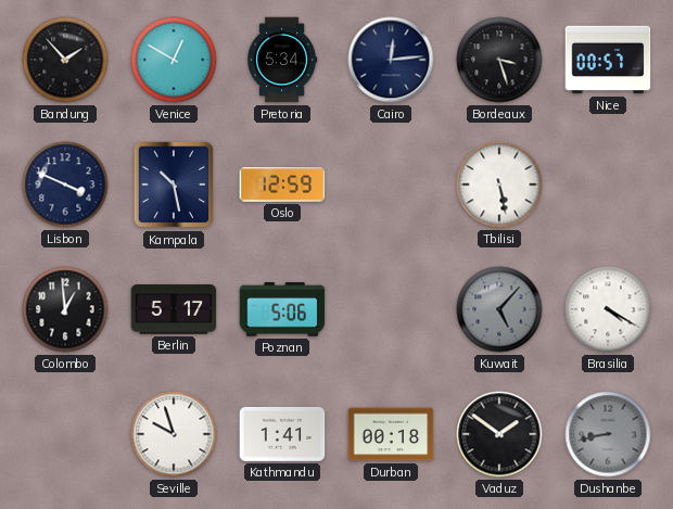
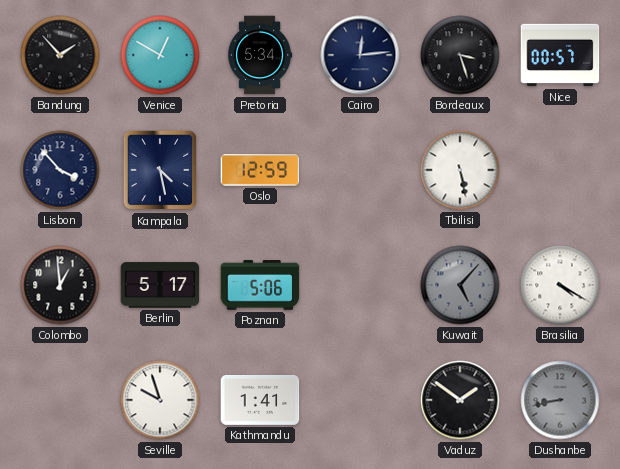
Lisbon: 3:49 -> 3:53
Kampala: 10:28 -> 4:28
Durban: 00:18 -> none
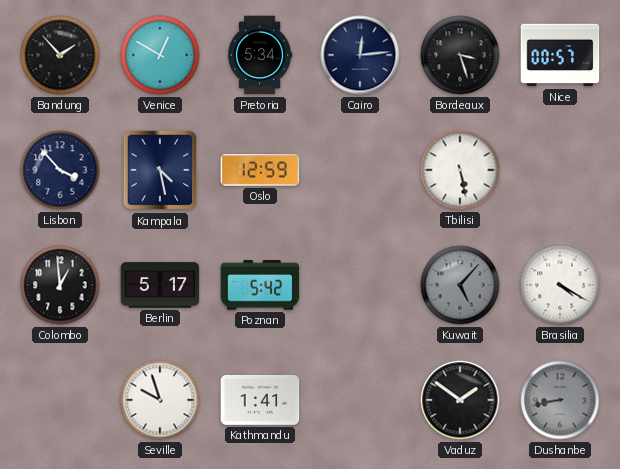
Poznan: 5:06 -> 5:42
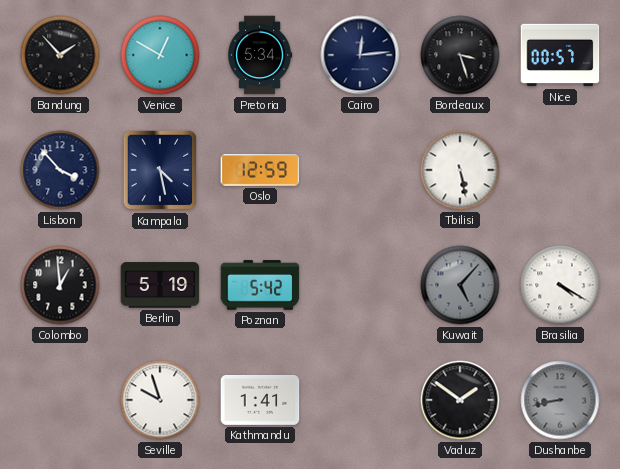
Berlin: 5:17 -> 5:19
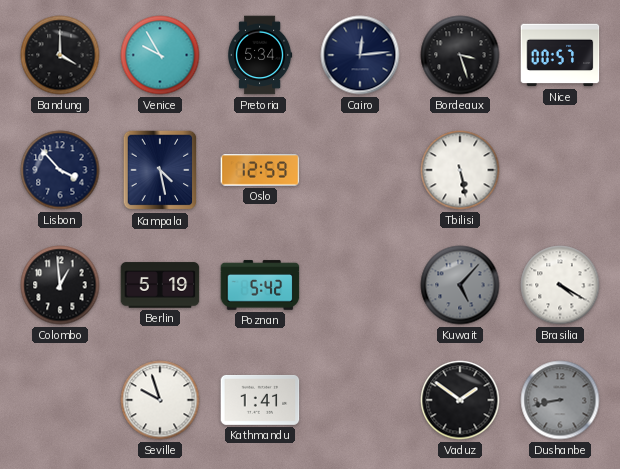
Bandung: 1:53 -> 4:00
Venice: 12:50 -> 9:55
